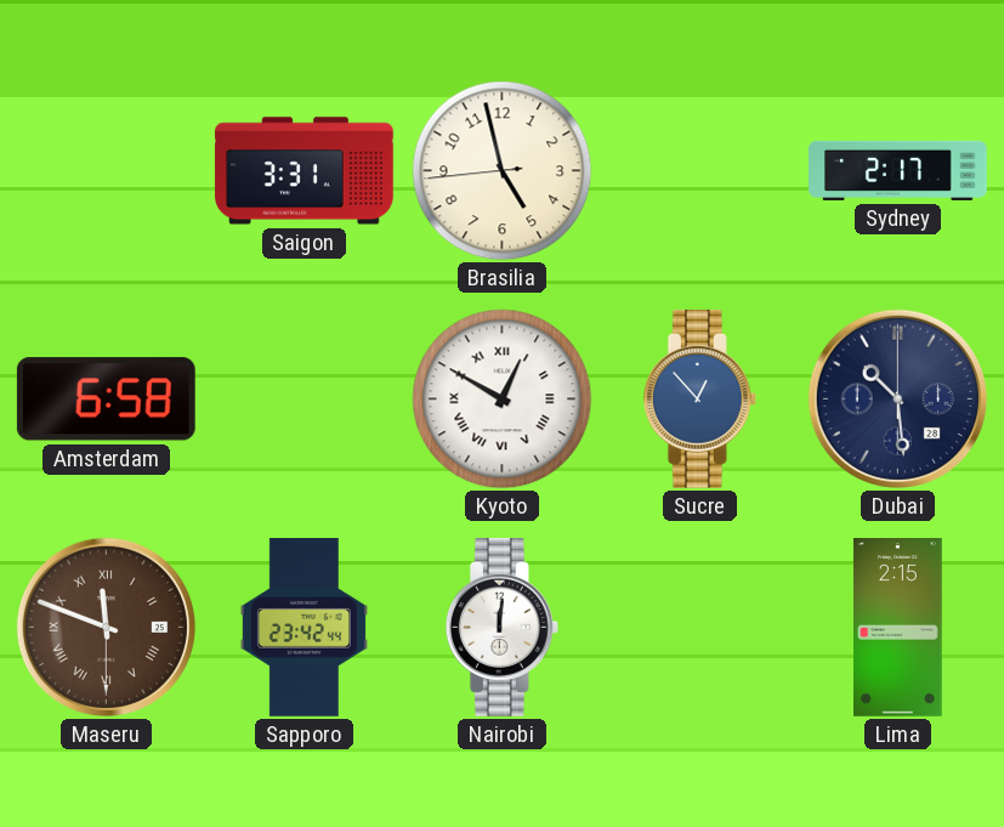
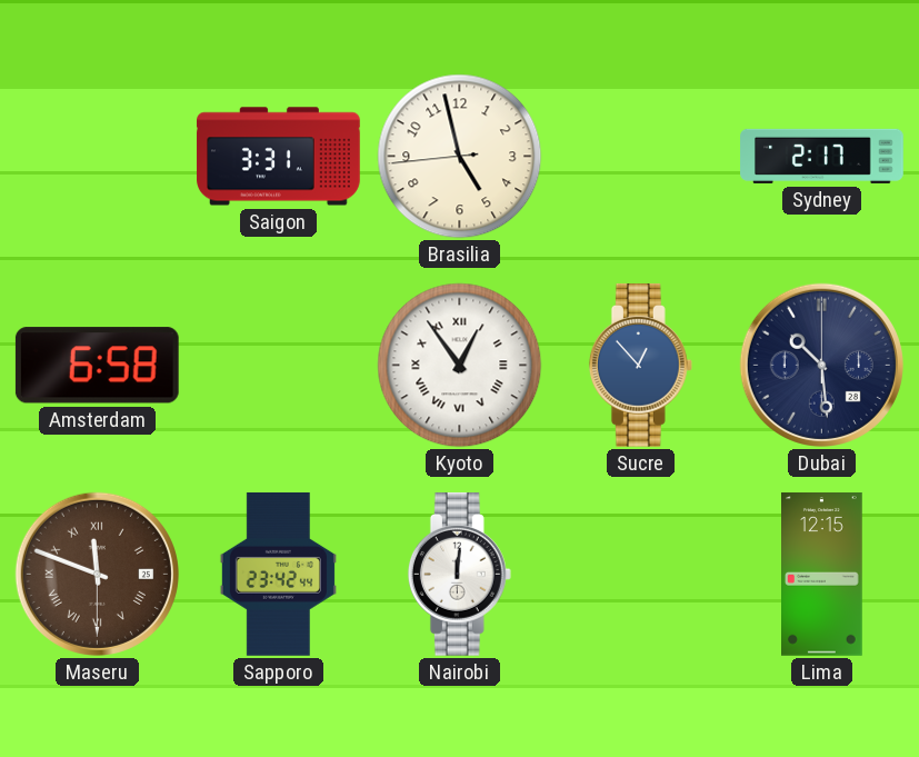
Kyoto: 12:50 -> 12:54
Lima: 2:15 -> 12:15
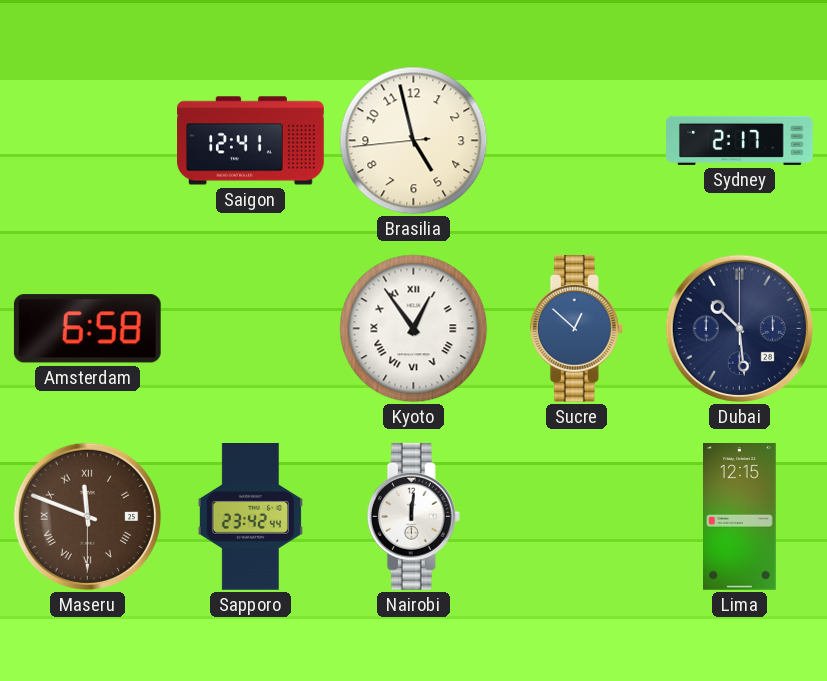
Saigon: 3:31 -> 12:41
Sucre: 12:53 -> 12:52
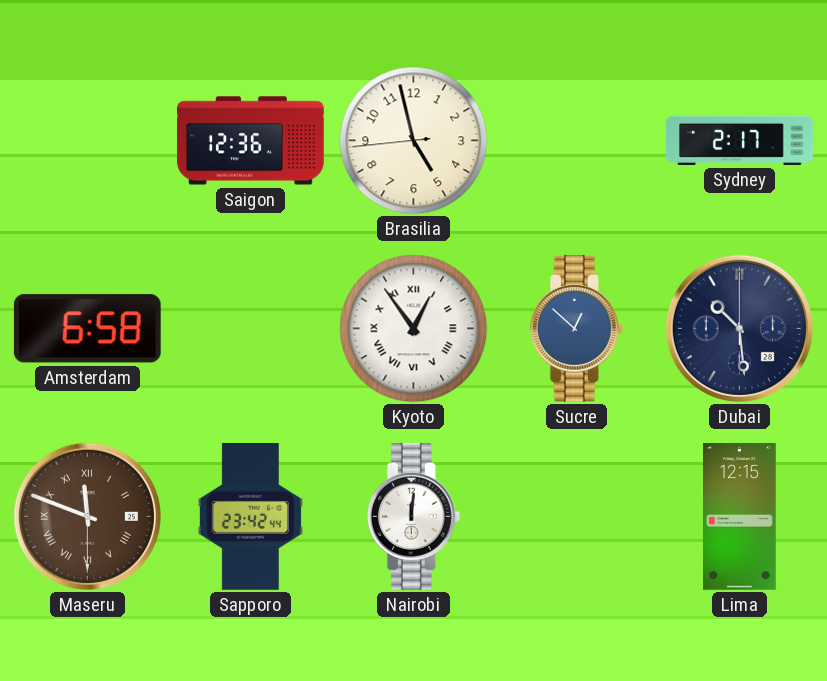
Saigon: 12:41 -> 12:36
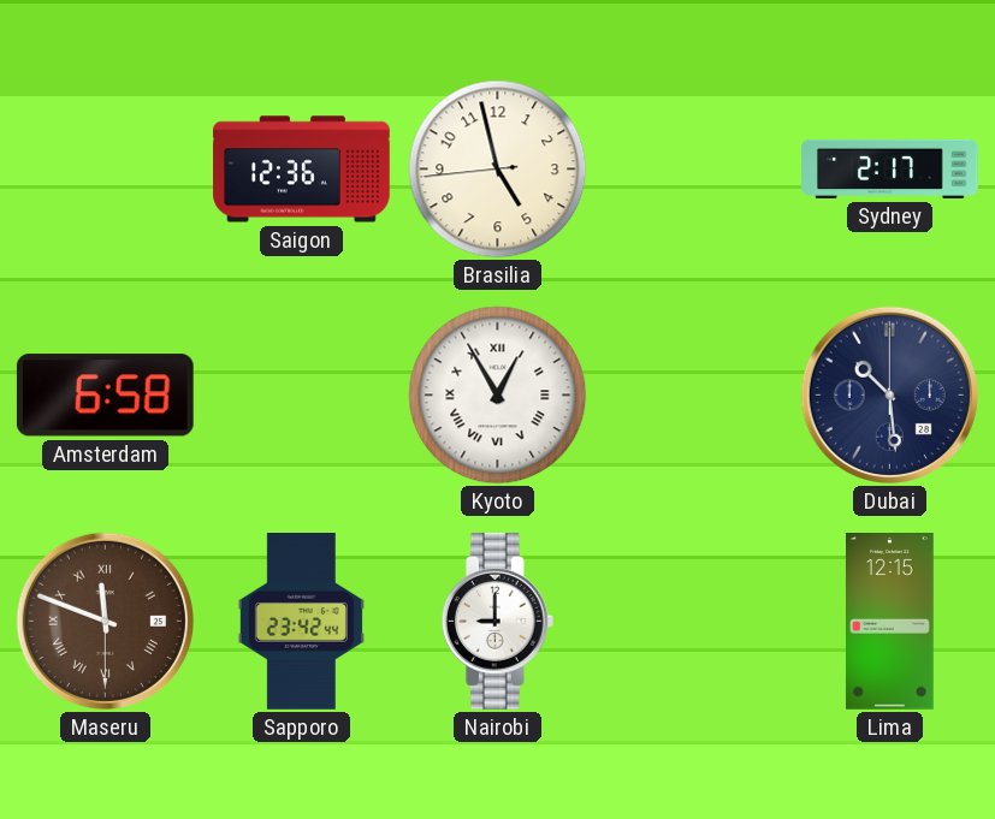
Kyoto: 12:54 -> 12:55
Sucre: 12:52 -> none
Nairobi: 12:01 -> 9:00
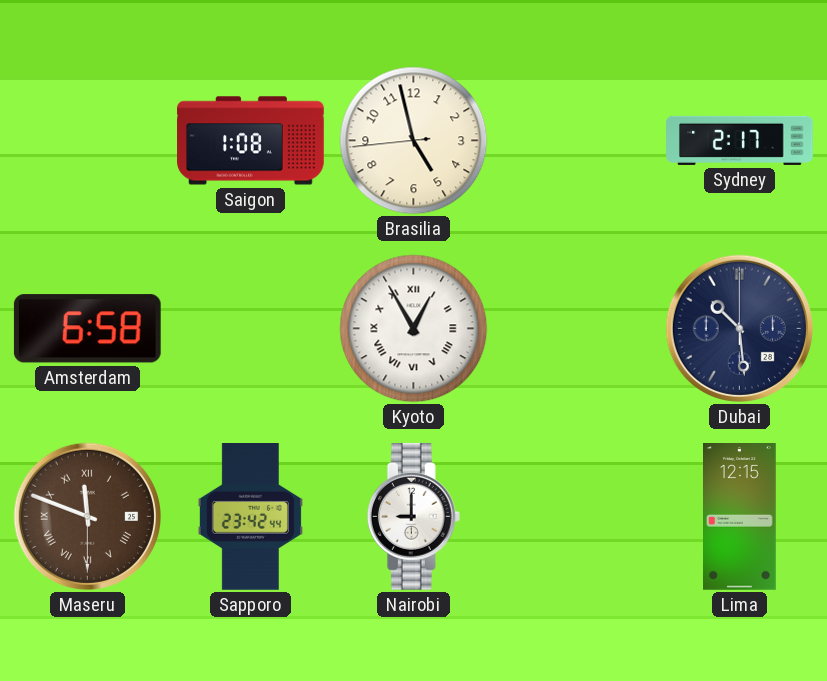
Saigon: 12:36 -> 1:08
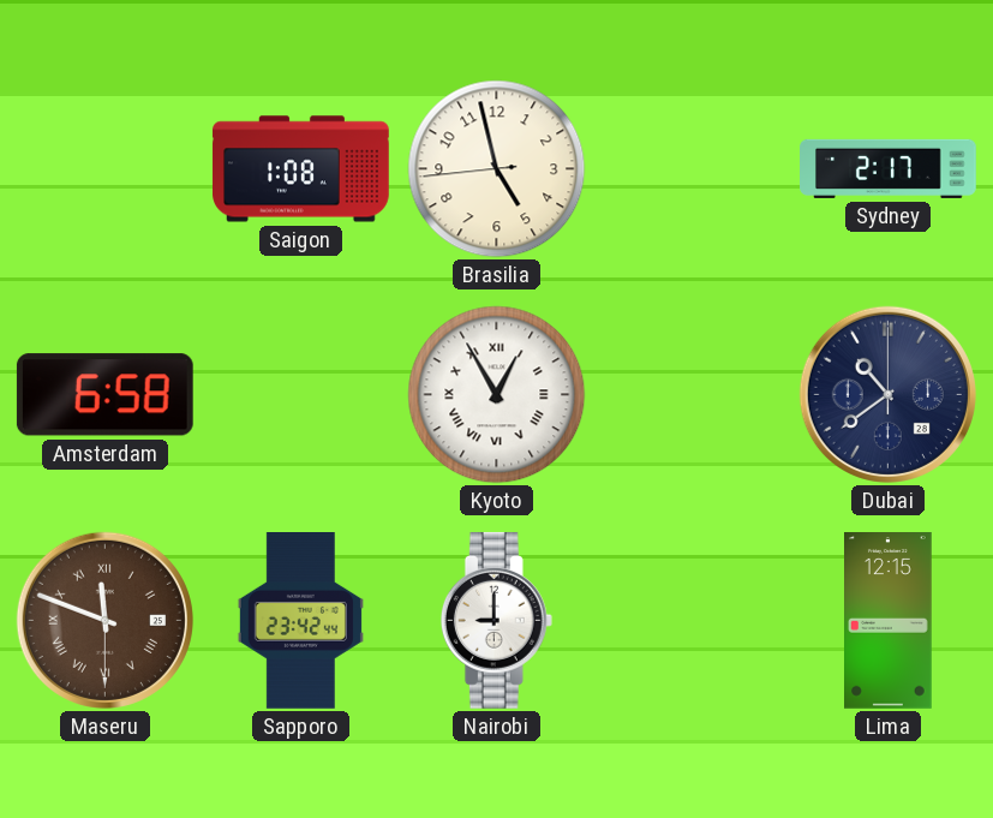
Dubai: 10:29 -> 10:39
